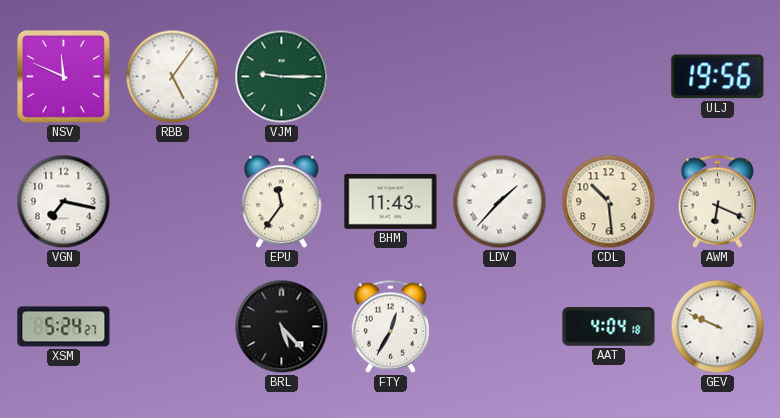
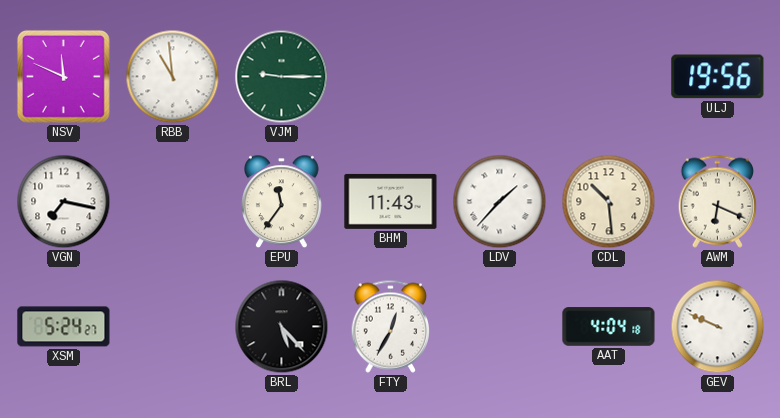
RBB: 5:06 -> 10:59
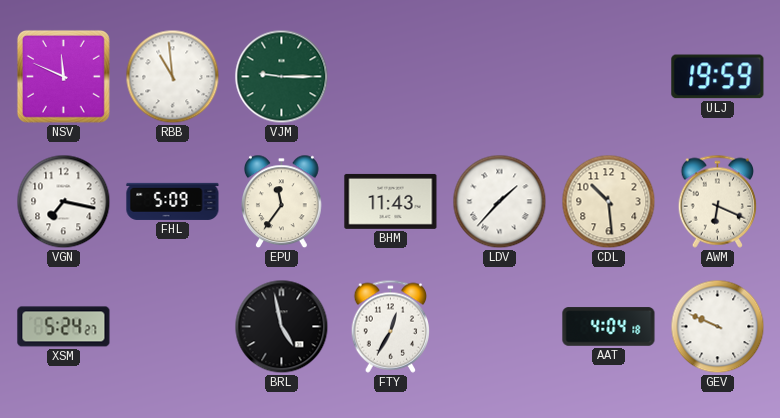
ULJ: 19:56 -> 19:59
FHL: none -> 5:09
BRL: 5:23 -> 4:58
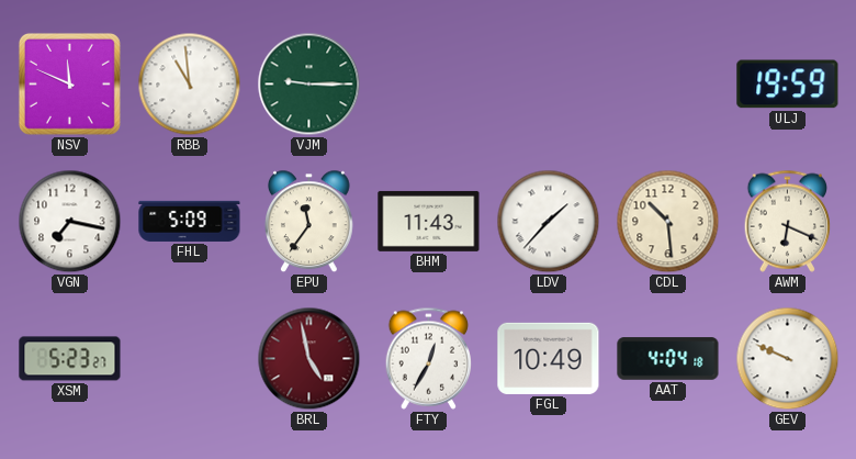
XSM: 5:24 -> 5:23
BRL dial: black -> burgundy
FGL: none -> 10:49
